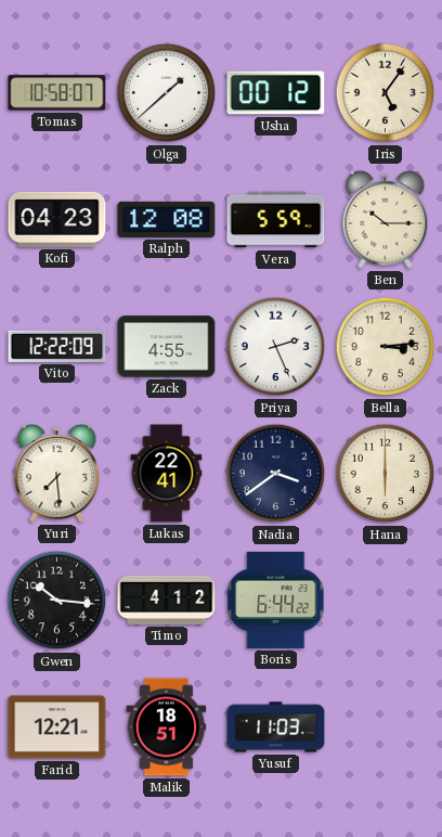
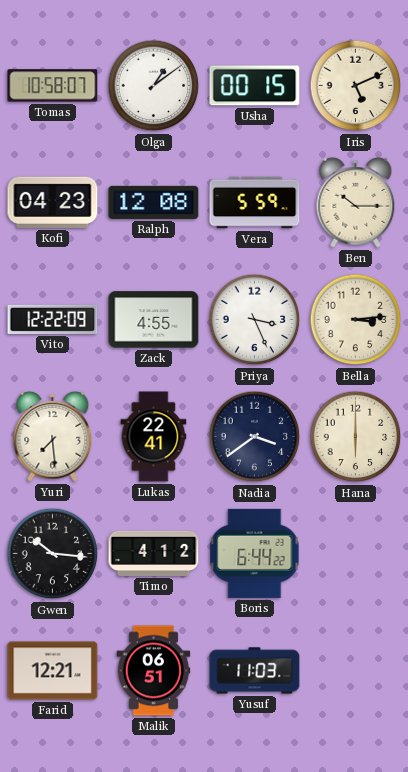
Olga: 1:38 -> 1:09
Usha: 00:12 -> 00:15
Iris: 5:06 -> 5:11
Priya: 2:26 -> 3:26
Malik: 18:51 -> 06:51
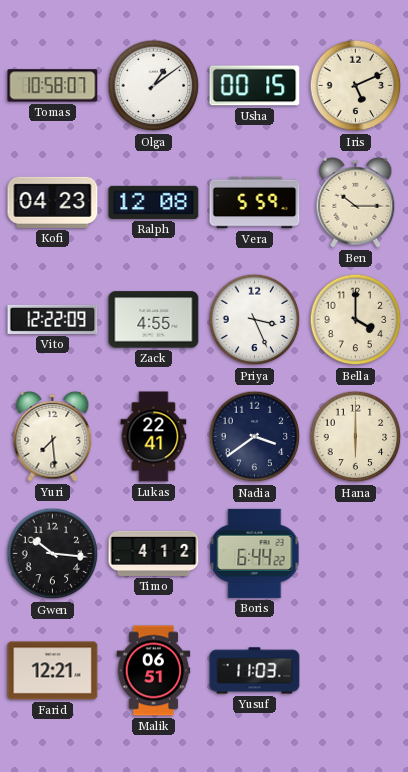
Bella: 3:14 -> 4:00
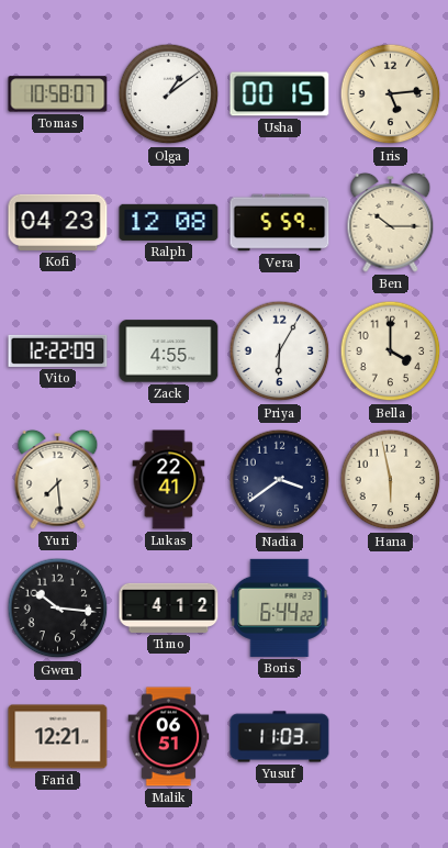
Iris: 5:11 -> 5:14
Priya: 3:26 -> 6:05
Hana: 6:00 -> 5:58
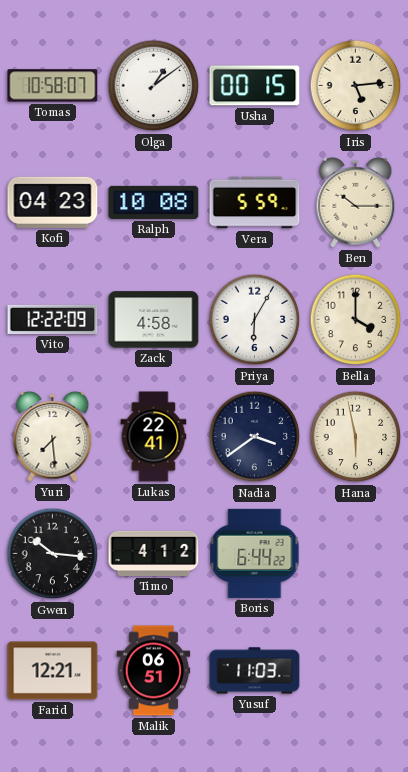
Ralph: 12:08 -> 10:08
Zack: 4:55 -> 4:58
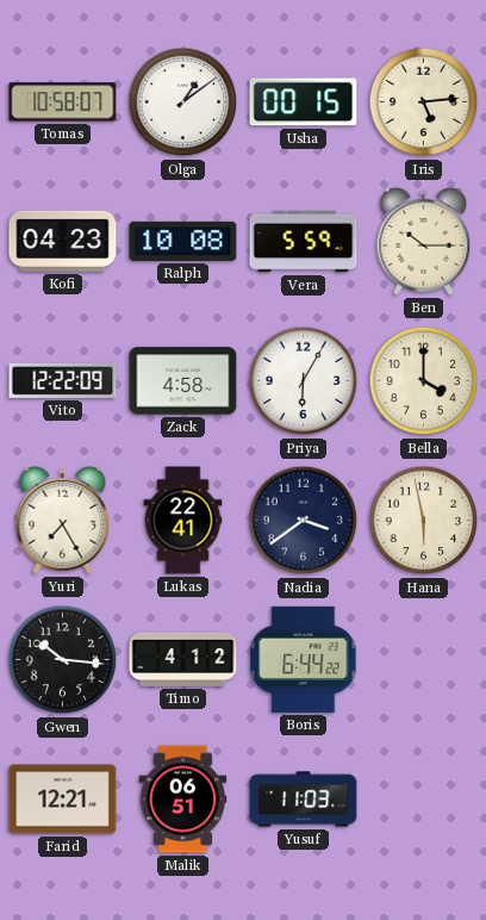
Yuri: 7:29 -> 7:25
